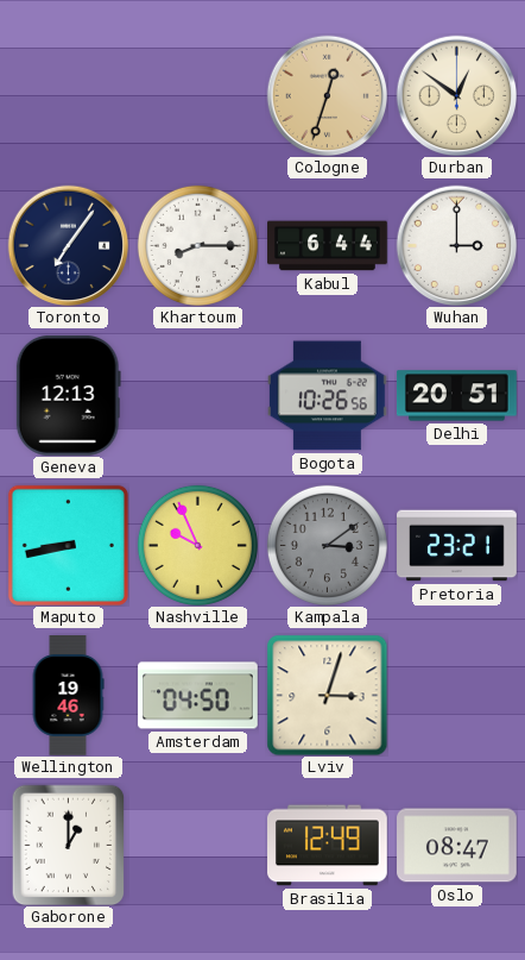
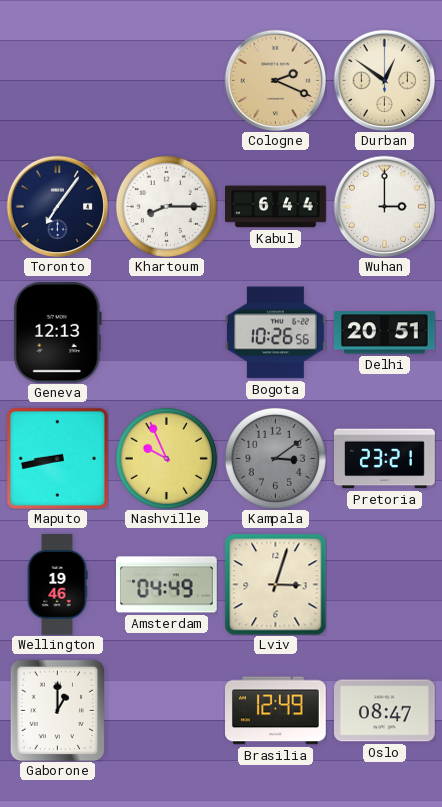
Cologne: 12:33 -> 2:19
Amsterdam: 04:50 -> 04:49
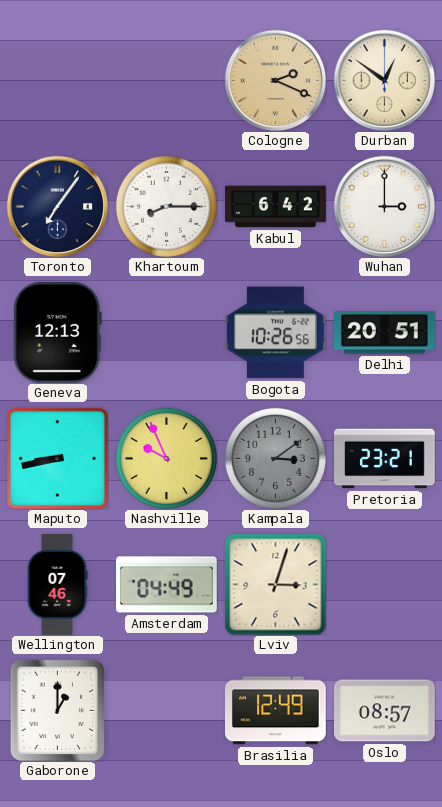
Kabul: 6:44 -> 6:42
Wellington: 19:46 -> 07:46
Oslo: 08:47 -> 08:57
